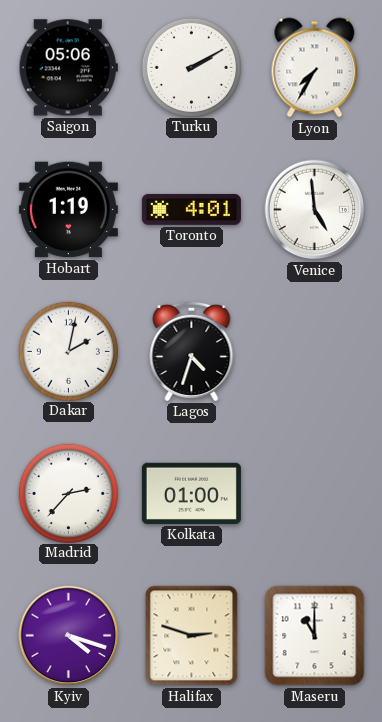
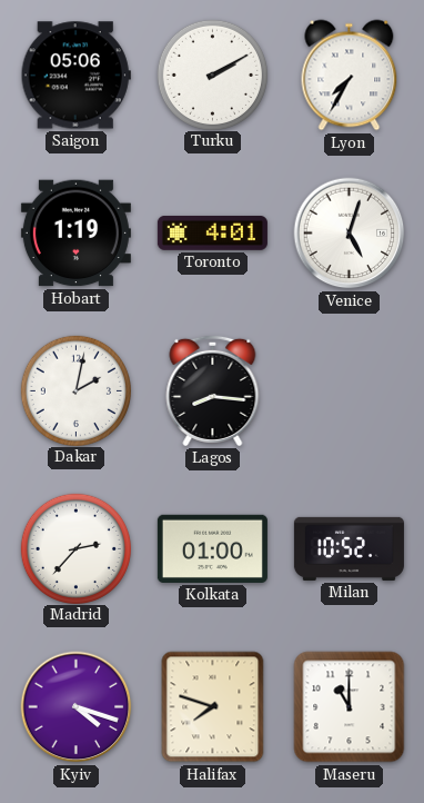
Venice: 4:59 -> 5:03
Lagos: 4:33 -> 8:16
Milan: none -> 10:52
Halifax: 2:48 -> 7:48
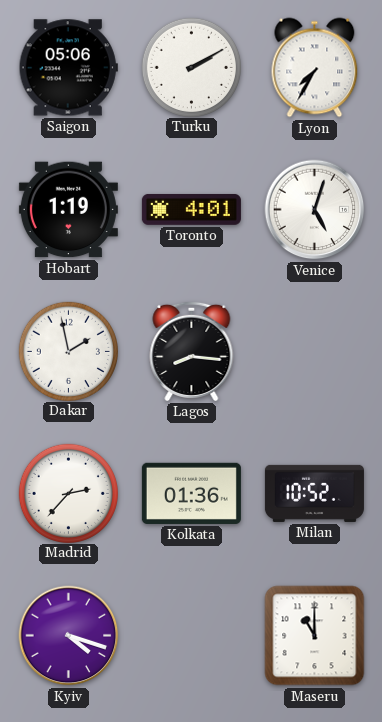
Dakar: 2:02 -> 1:58
Kolkata: 01:00 -> 01:36
Halifax: 7:48 -> none
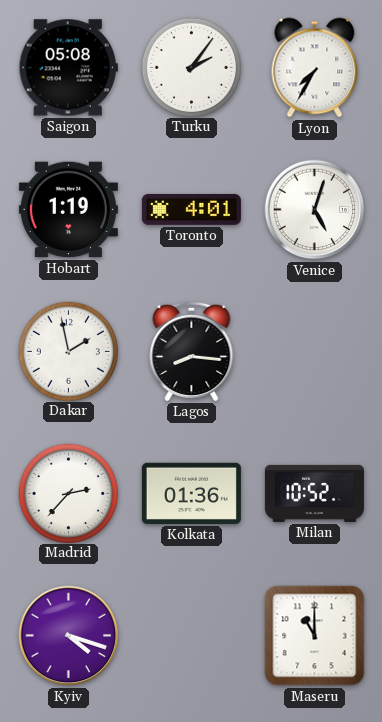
Saigon: 05:06 -> 05:08
Turku: 2:10 -> 2:06
